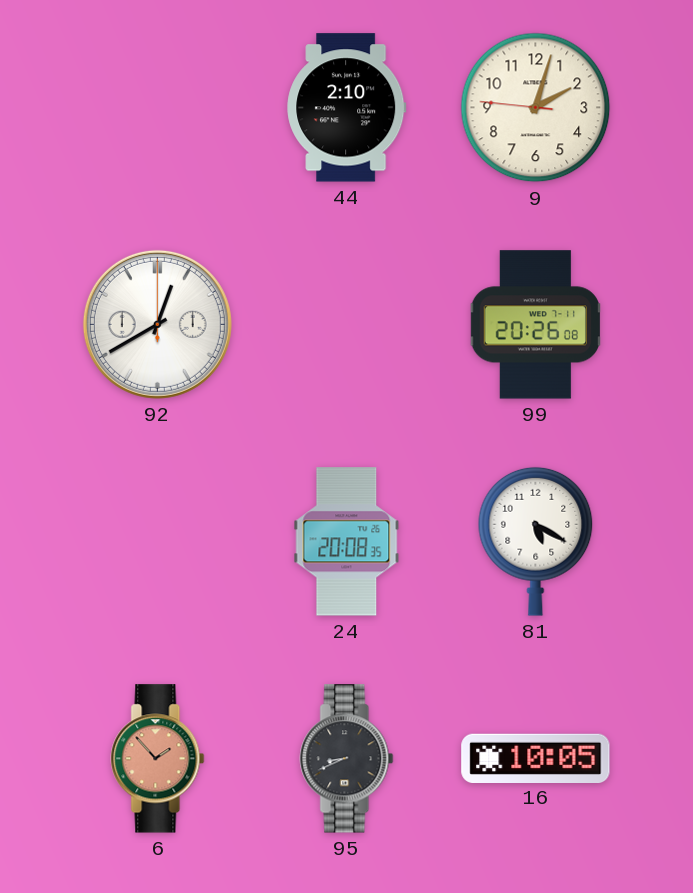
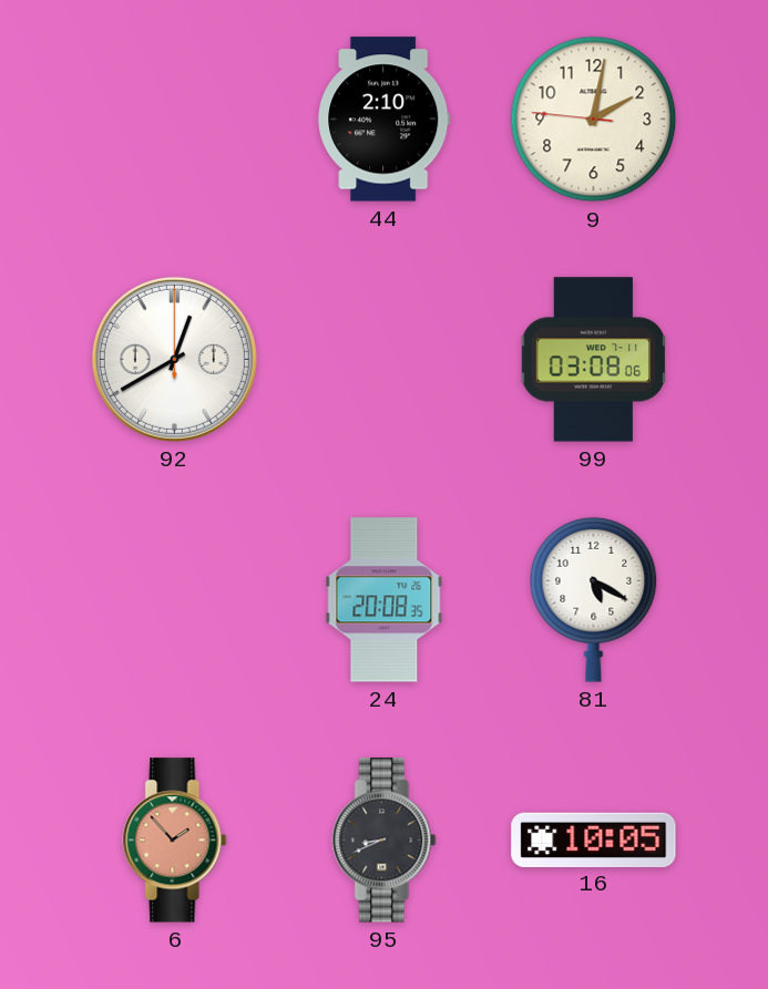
9: 2:02 -> 2:01
99: 20:26 -> 03:08
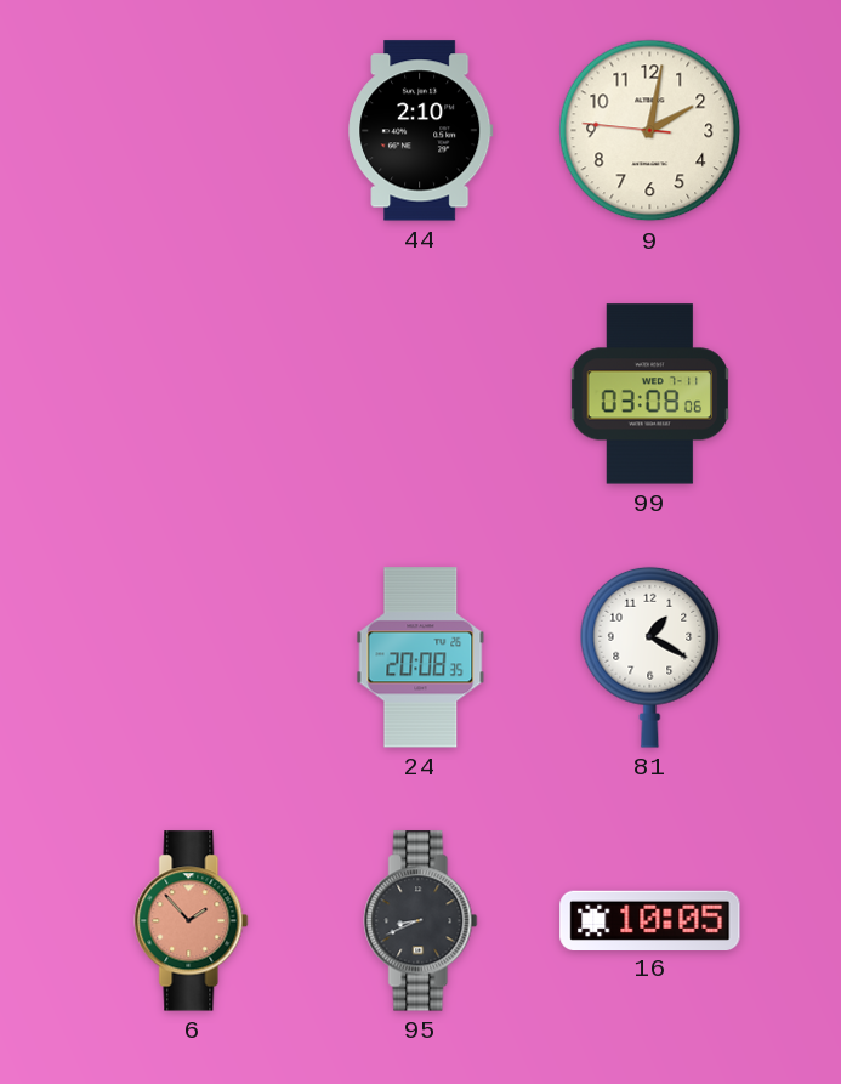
92: 12:40 -> none
81: 5:20 -> 1:20
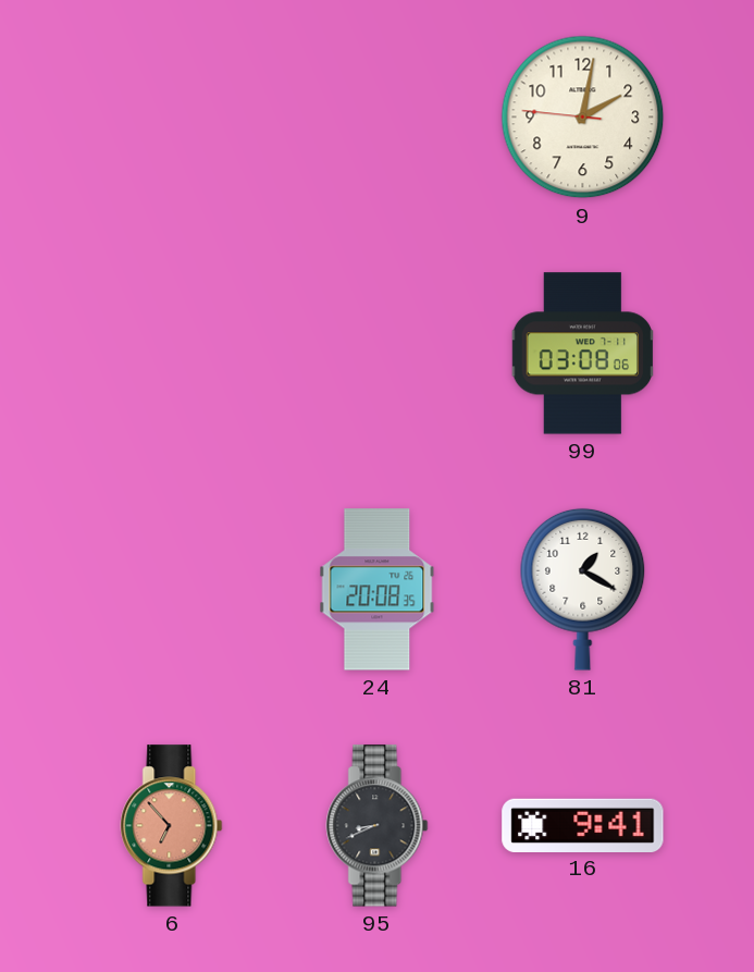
44: 2:10 -> none
6: 1:53 -> 6:53
16: 10:05 -> 9:41
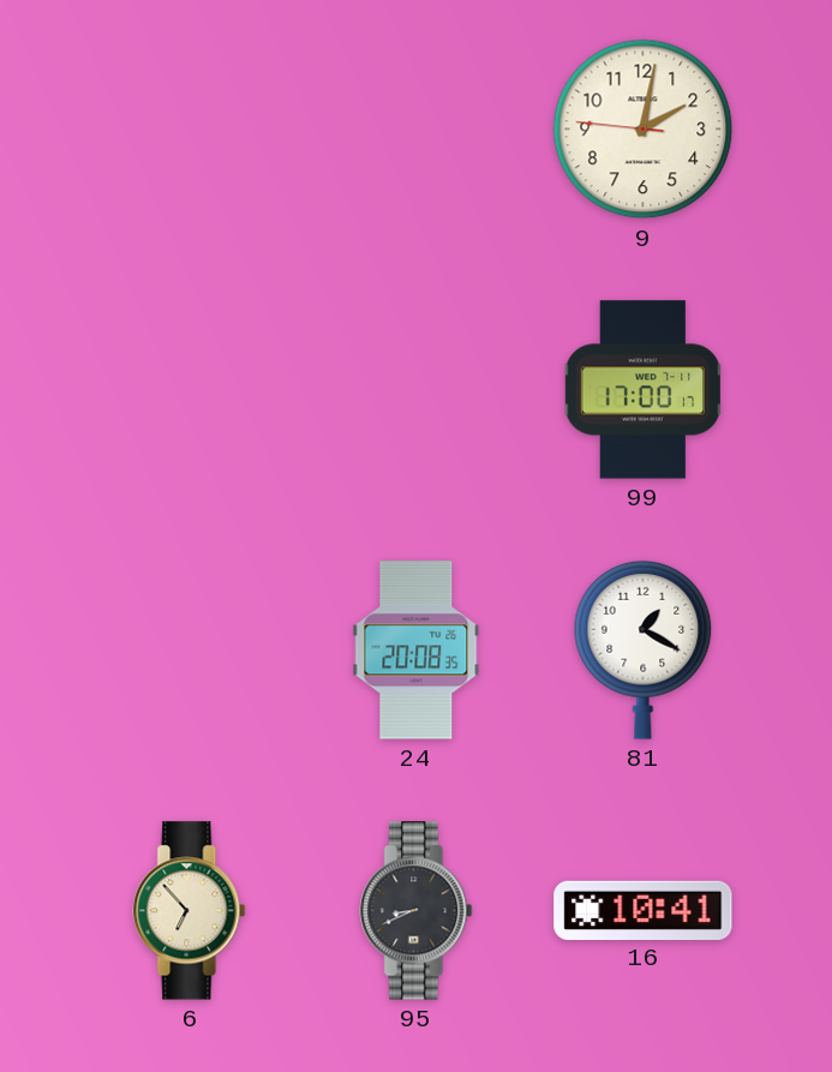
99: 03:08 -> 17:00
6 dial: salmon -> cream
16: 9:41 -> 10:41
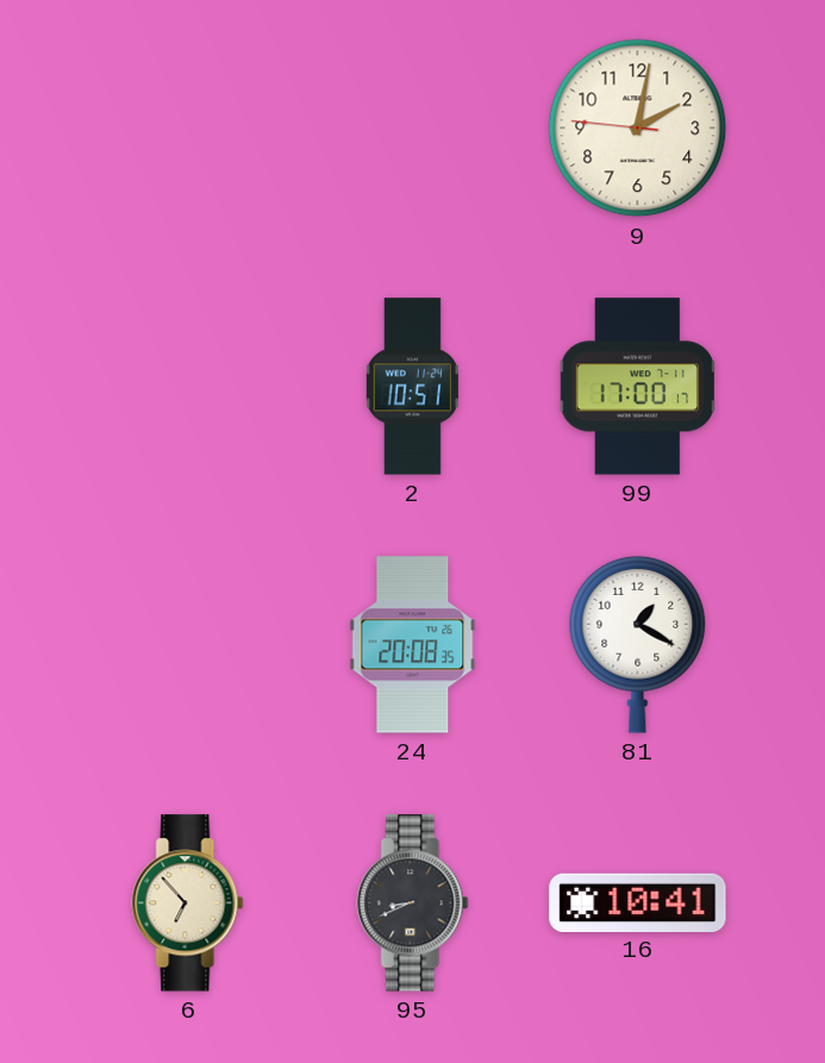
2: none -> 10:51
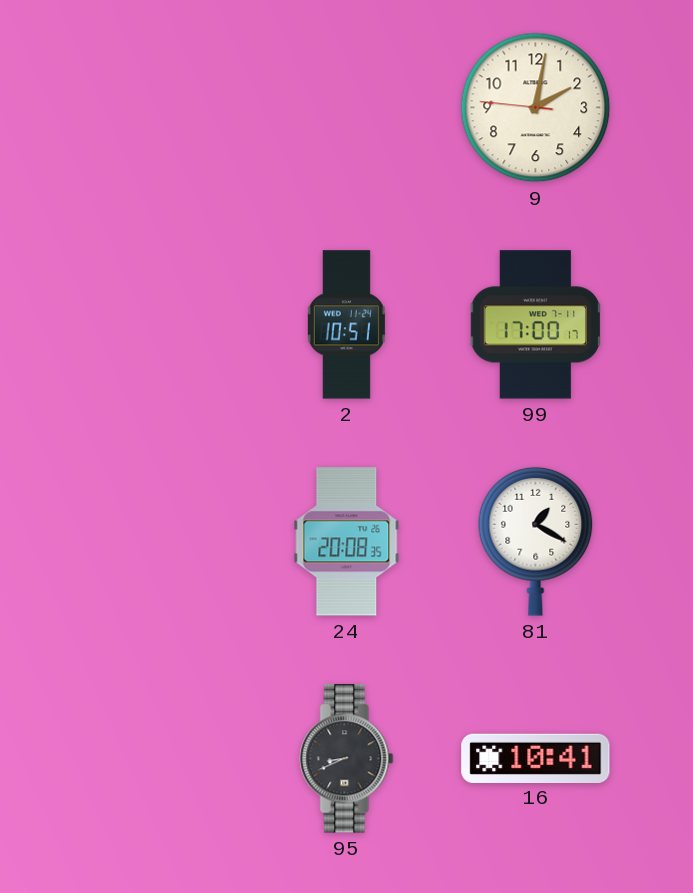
6: 6:53 -> none
